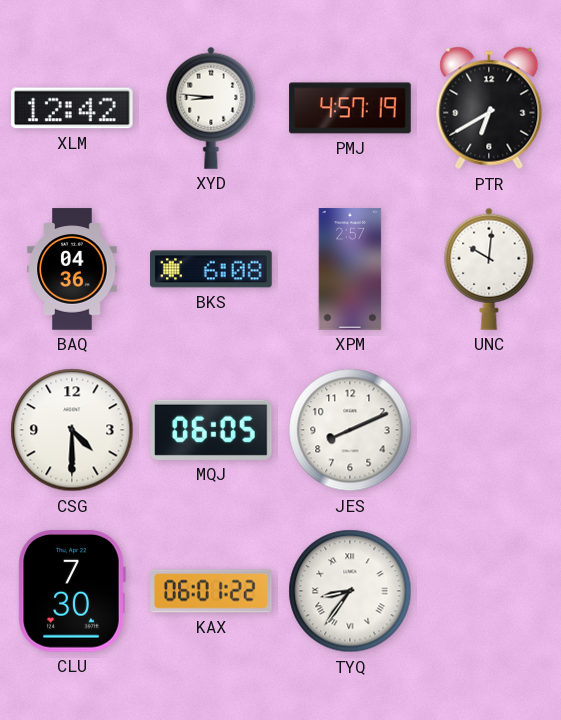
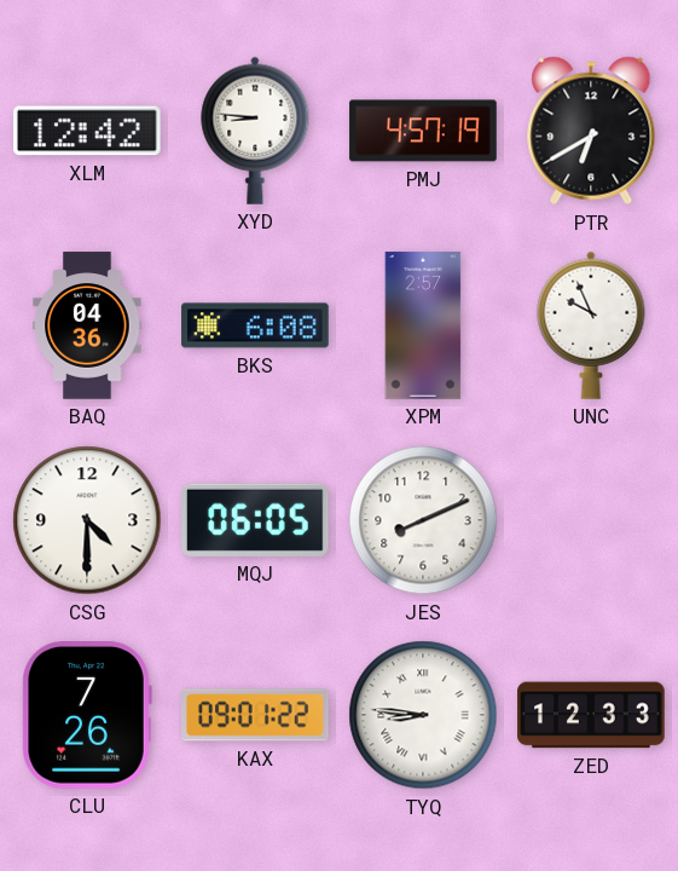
UNC: 10:01 -> 9:56
CLU: 7:30 -> 7:26
KAX: 06:01 -> 09:01
TYQ: 8:36 -> 8:46
ZED: none -> 12:33
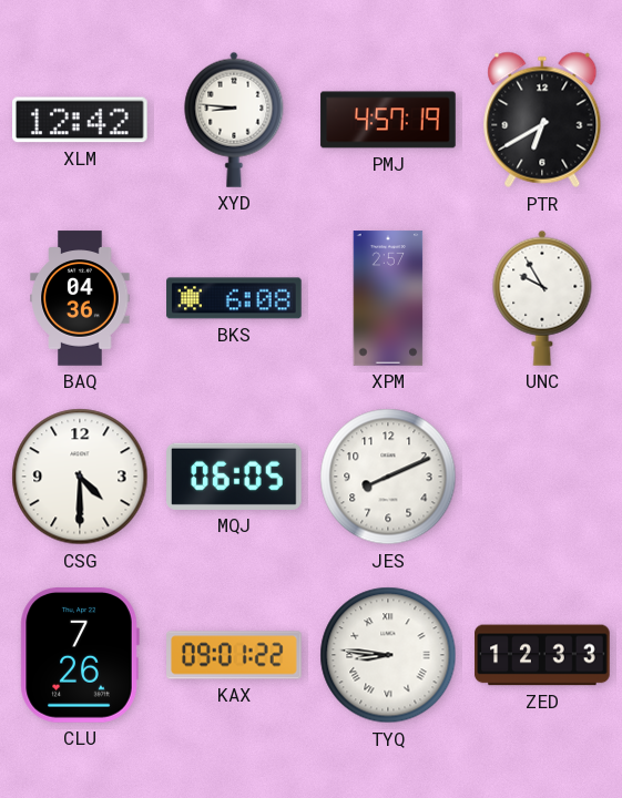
UNC: 9:56 -> 9:55
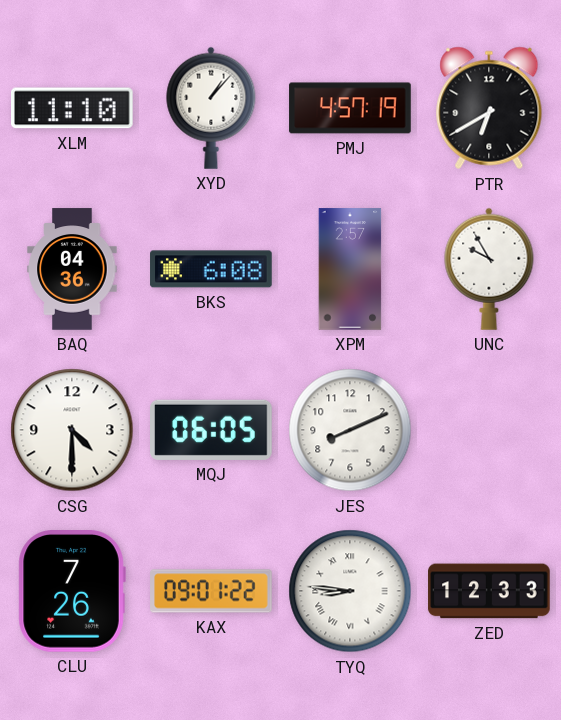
XLM: 12:42 -> 11:10
XYD: 8:46 -> 1:07
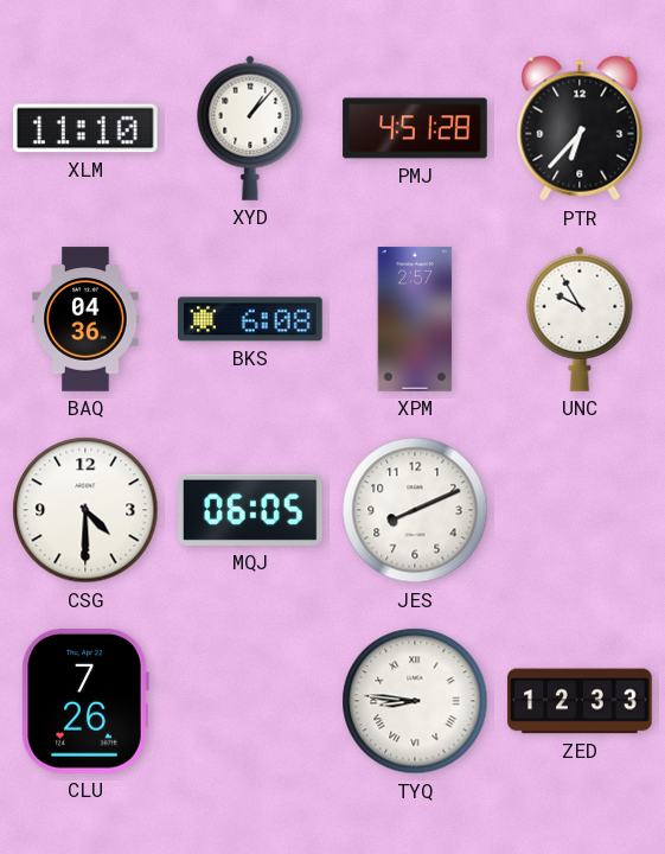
PMJ: 4:57 -> 4:51
PTR: 6:40 -> 6:37
KAX: 09:01 -> none
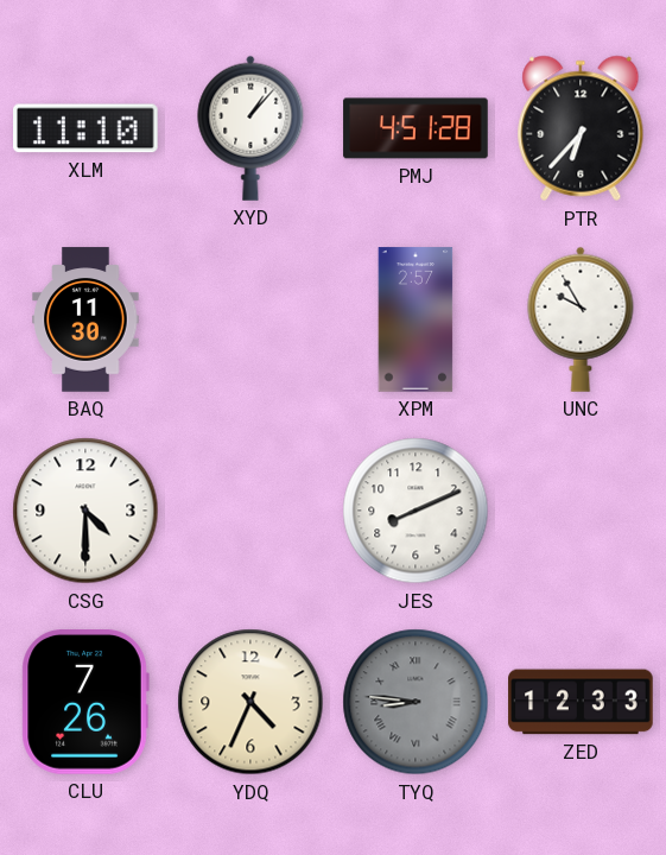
BAQ: 04:36 -> 11:30
BKS: 6:08 -> none
MQJ: 06:05 -> none
YDQ: none -> 4:34
TYQ dial: white -> grey
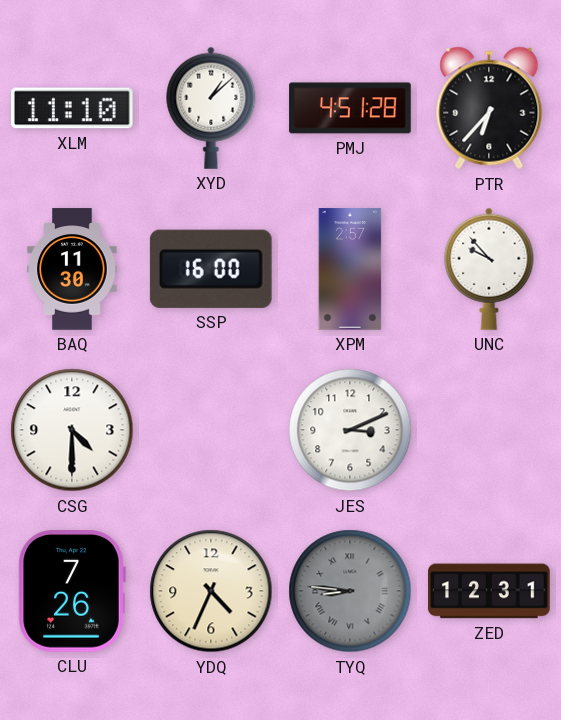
XYD: 1:07 -> 1:08
SSP: none -> 16:00
UNC: 9:55 -> 9:53
JES: 8:11 -> 3:11
ZED: 12:33 -> 12:31
